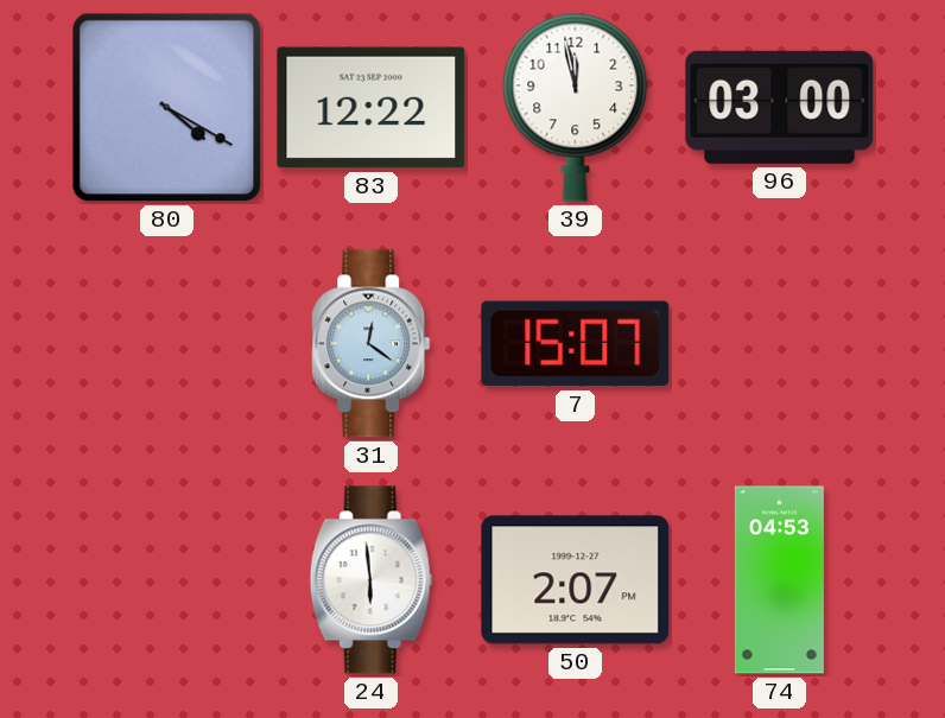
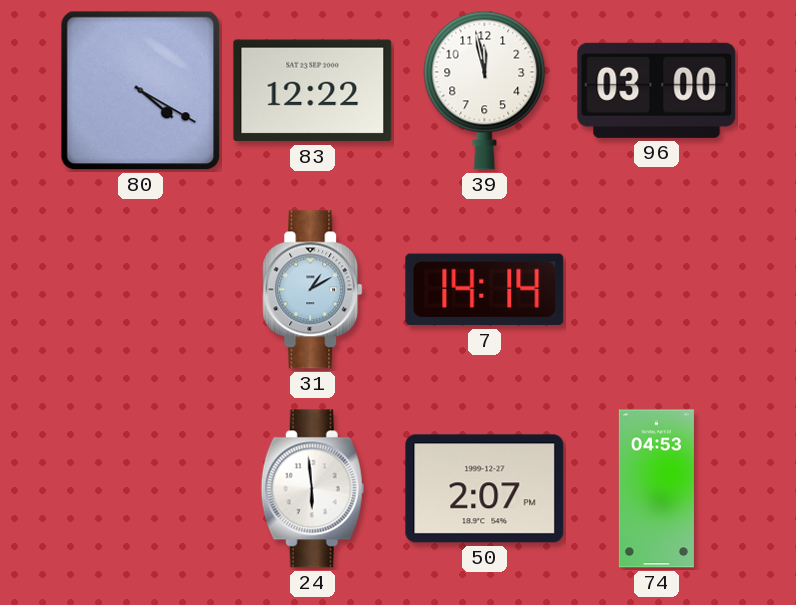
31: 12:21 -> 1:10
7: 15:07 -> 14:14
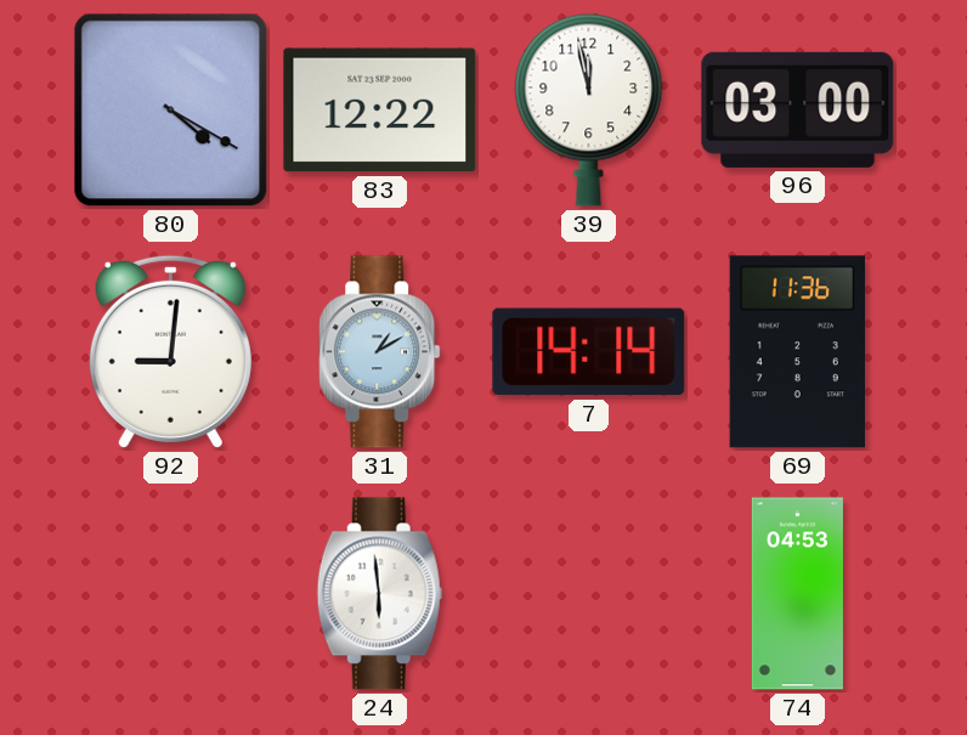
92: none -> 9:01
69: none -> 11:36
50: 2:07 -> none
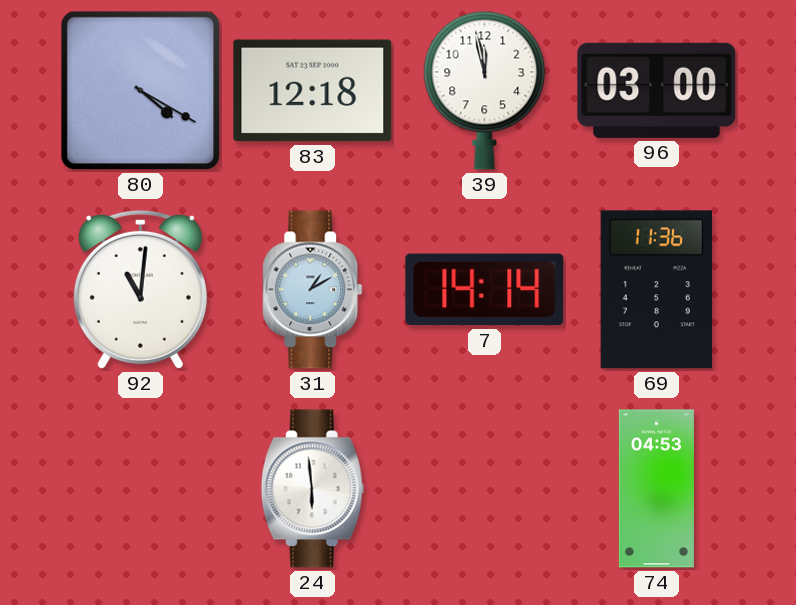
83: 12:22 -> 12:18
92: 9:01 -> 11:01
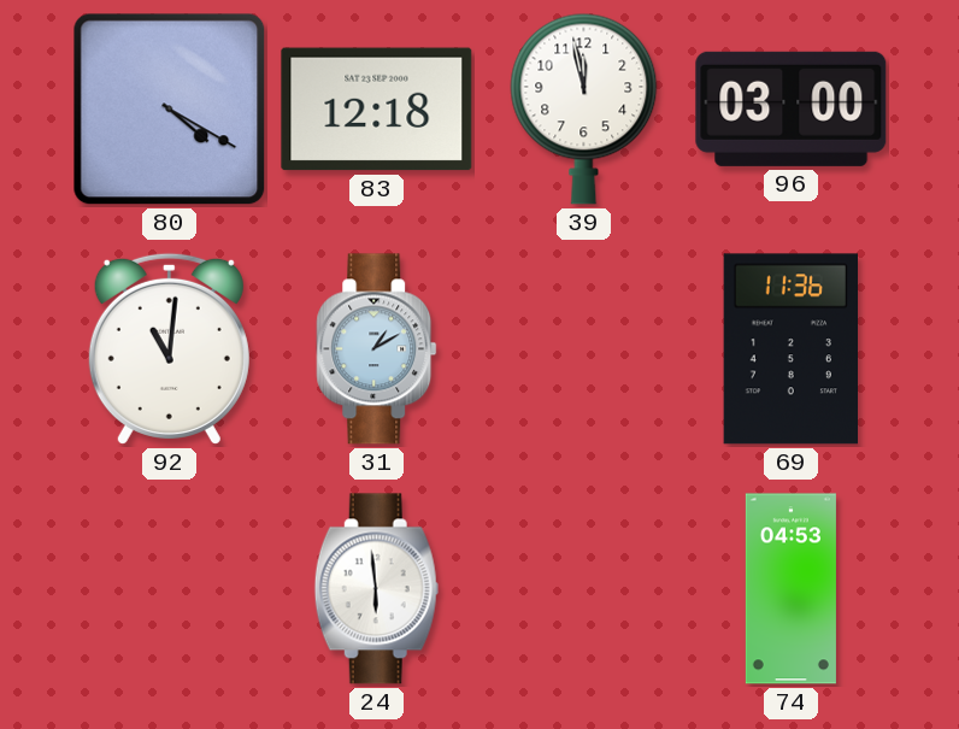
7: 14:14 -> none
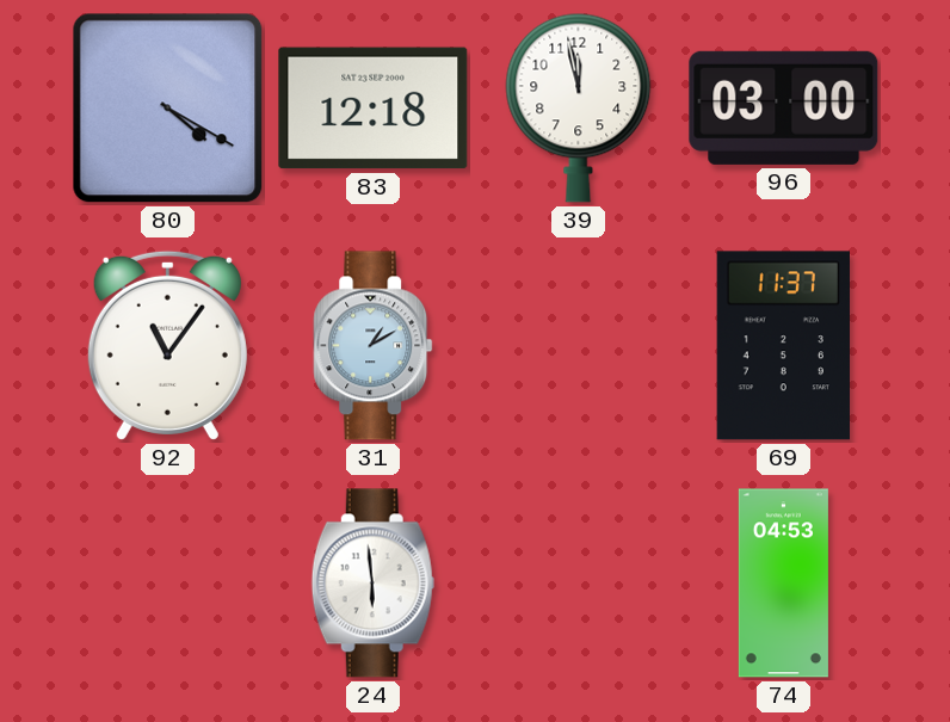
92: 11:01 -> 11:06
69: 11:36 -> 11:37
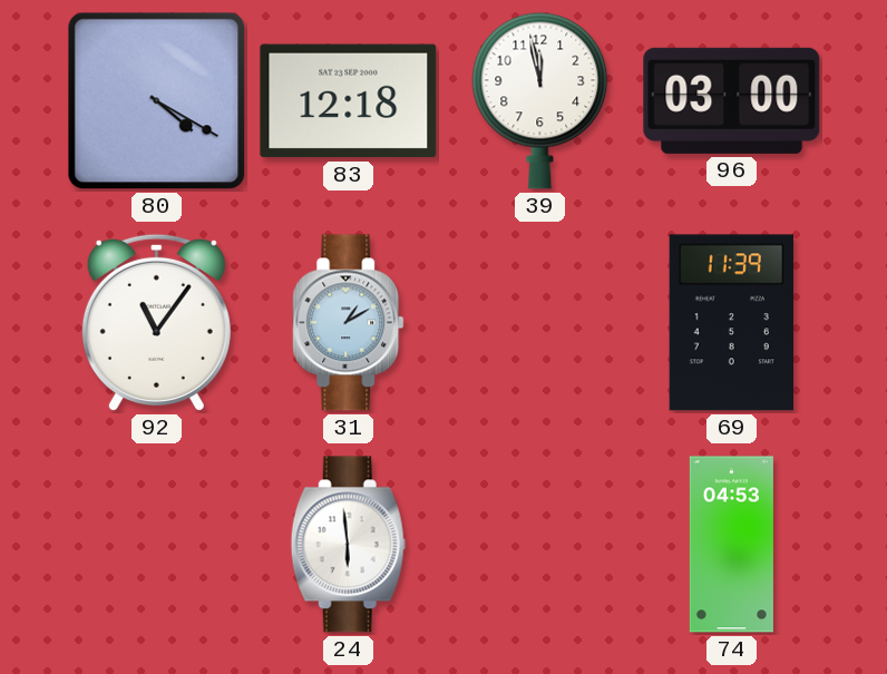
69: 11:37 -> 11:39
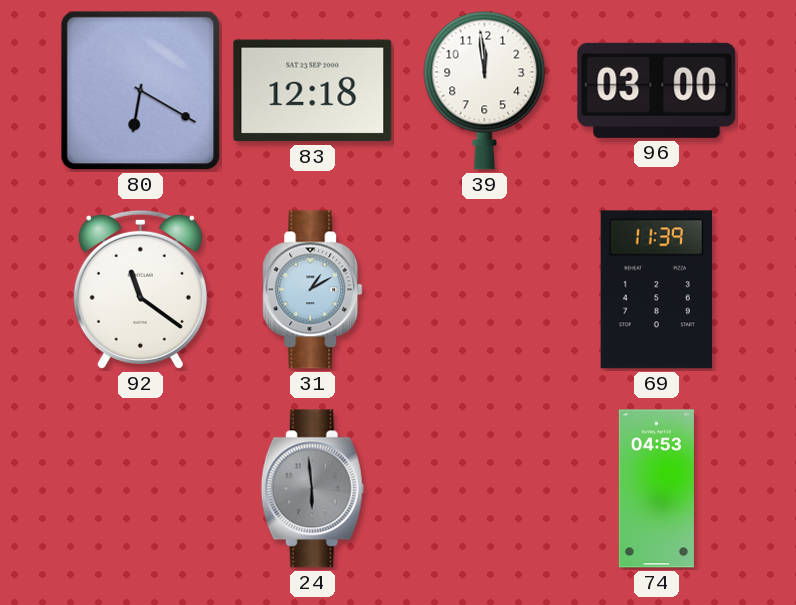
80: 4:20 -> 6:20
39: 11:58 -> 11:59
92: 11:06 -> 11:21
24 dial: white -> grey
